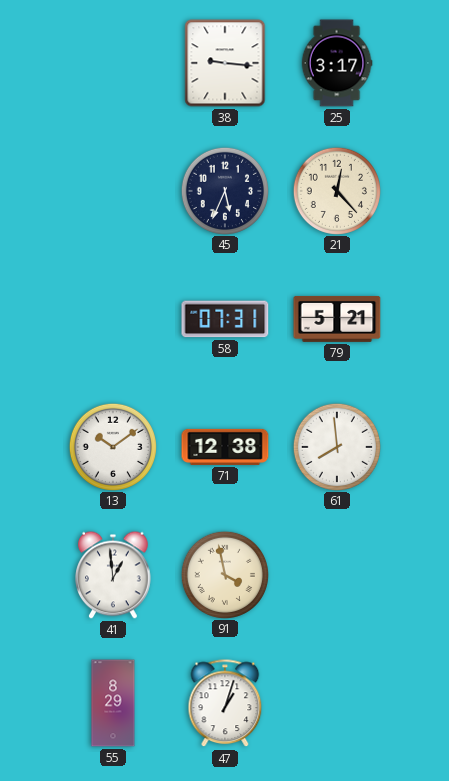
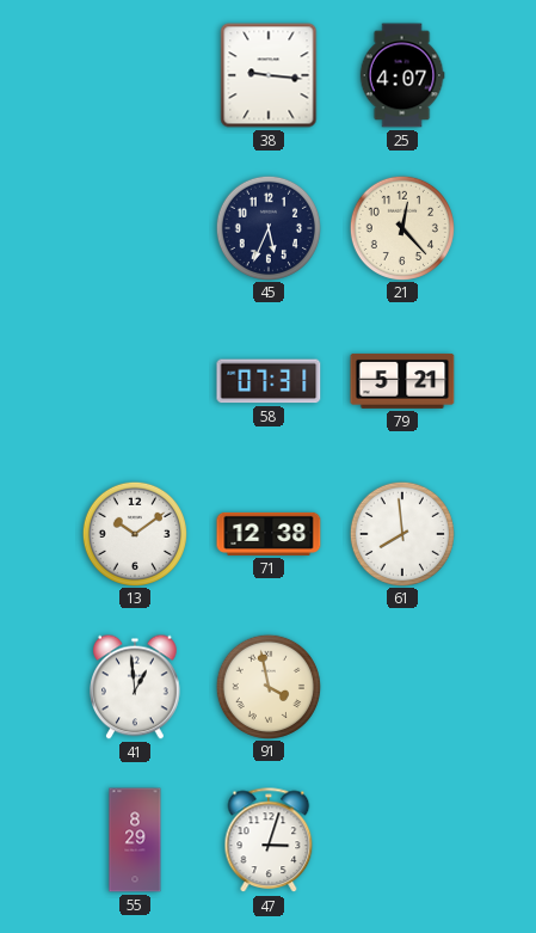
25: 3:17 -> 4:07
47: 1:03 -> 3:03
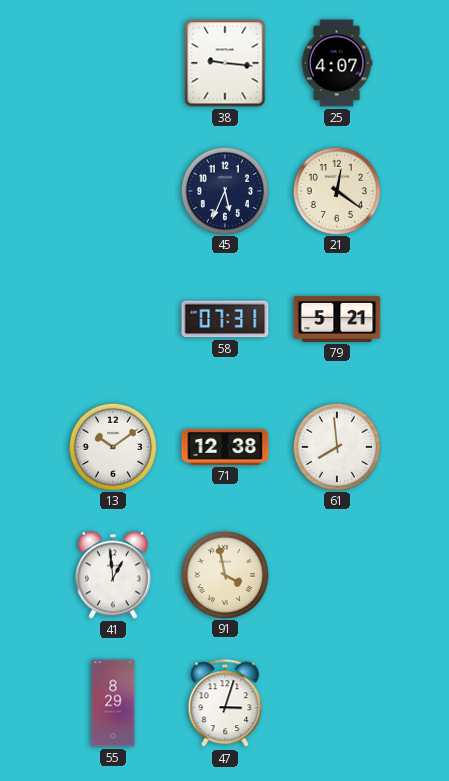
21: 12:23 -> 12:21
